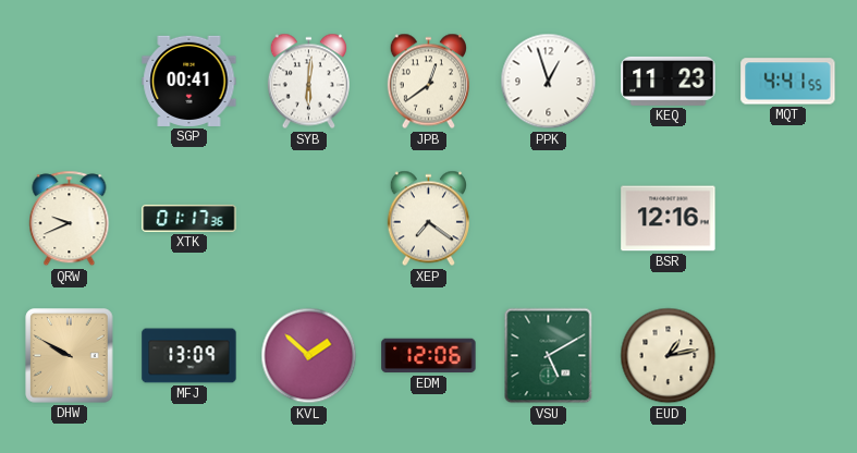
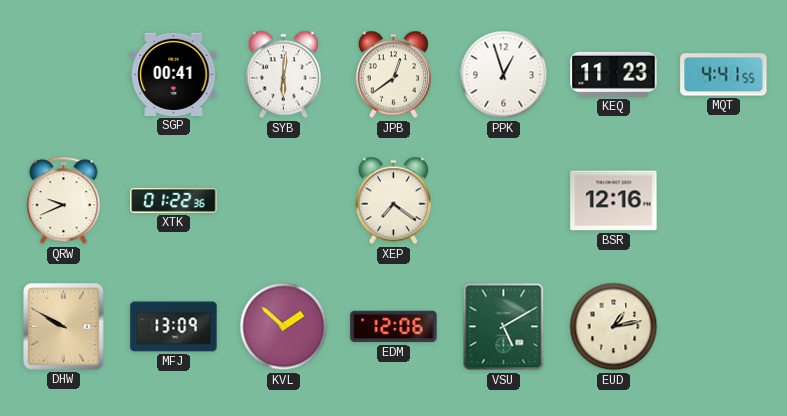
XTK: 01:17 -> 01:22
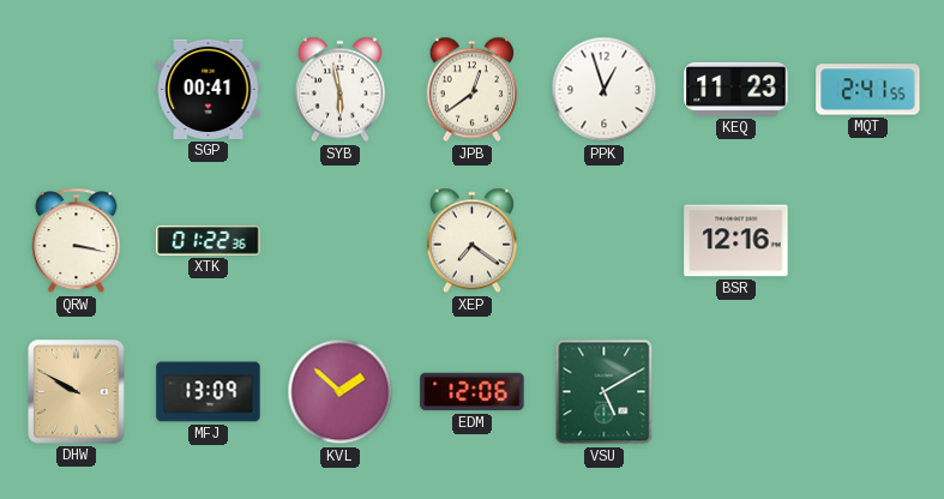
SYB: 6:01 -> 5:58
MQT: 4:41 -> 2:41
QRW: 9:41 -> 3:17
EUD: 1:13 -> none
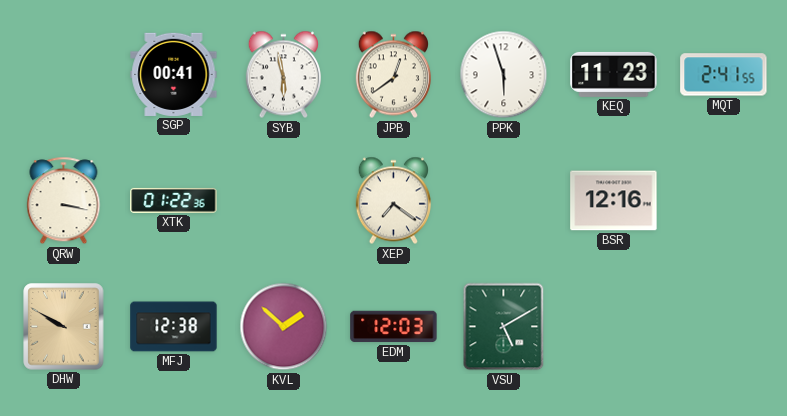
PPK: 12:57 -> 5:57
MFJ: 13:09 -> 12:38
EDM: 12:06 -> 12:03
